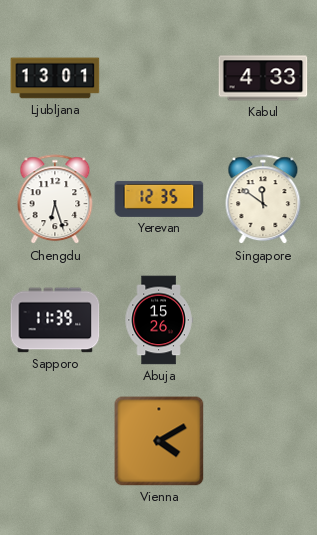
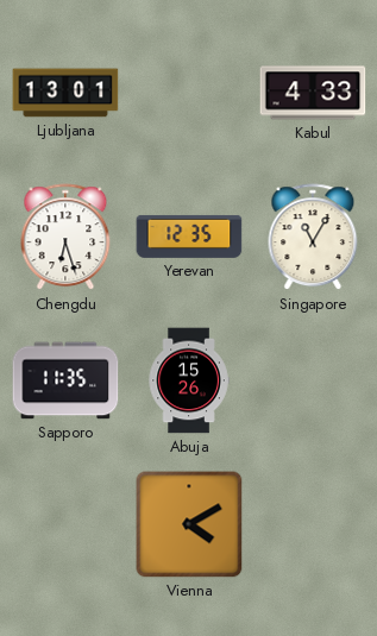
Singapore: 11:51 -> 11:05
Sapporo: 11:39 -> 11:35
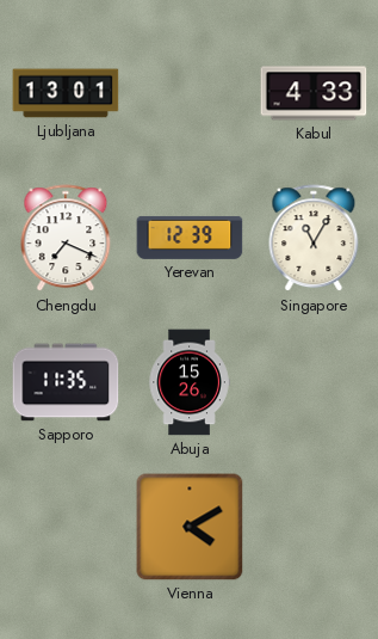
Chengdu: 6:27 -> 7:19
Yerevan: 12:35 -> 12:39
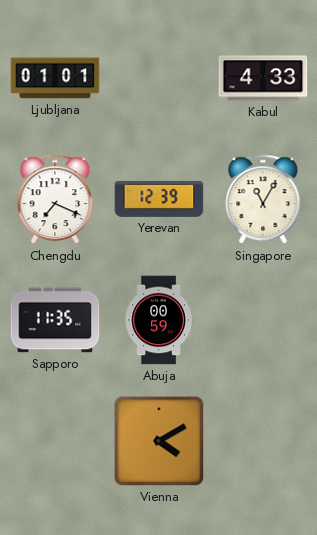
Ljubljana: 13:01 -> 01:01
Abuja: 15:26 -> 00:59
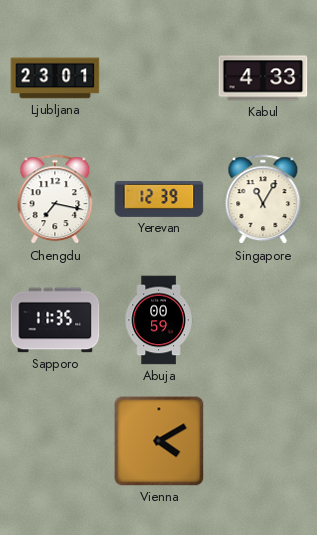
Ljubljana: 01:01 -> 23:01
Chengdu: 7:19 -> 7:17
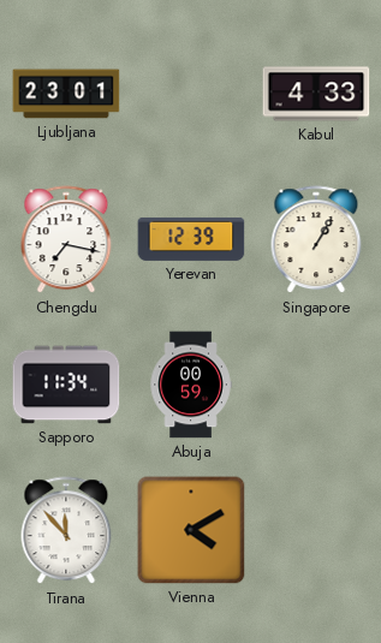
Singapore: 11:05 -> 1:05
Sapporo: 11:35 -> 11:34
Tirana: none -> 11:53
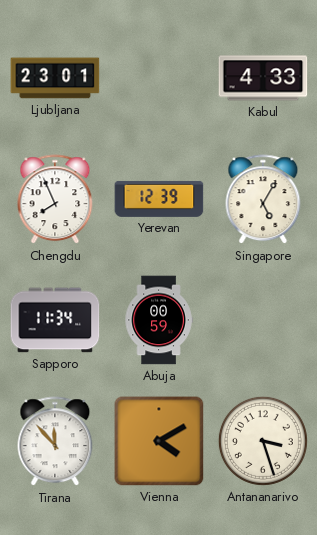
Chengdu: 7:17 -> 7:56
Singapore: 1:05 -> 5:05
Antananarivo: none -> 3:27
